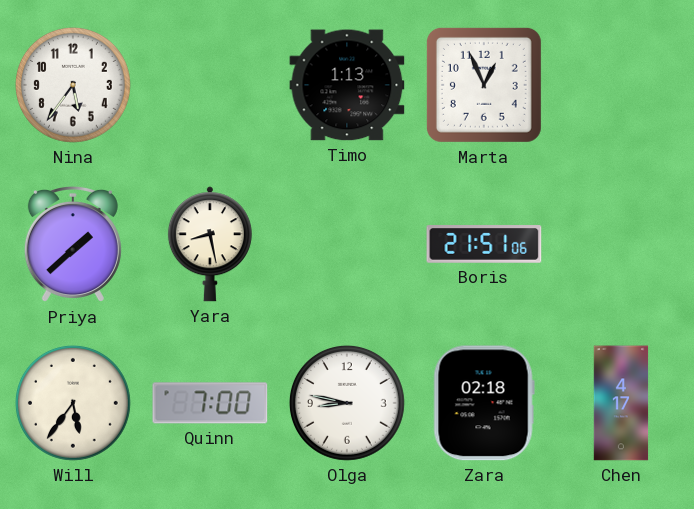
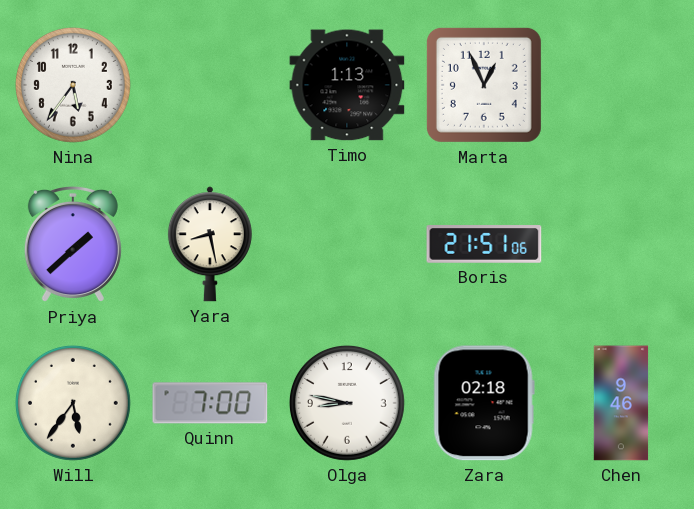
Chen: 4:17 -> 9:46
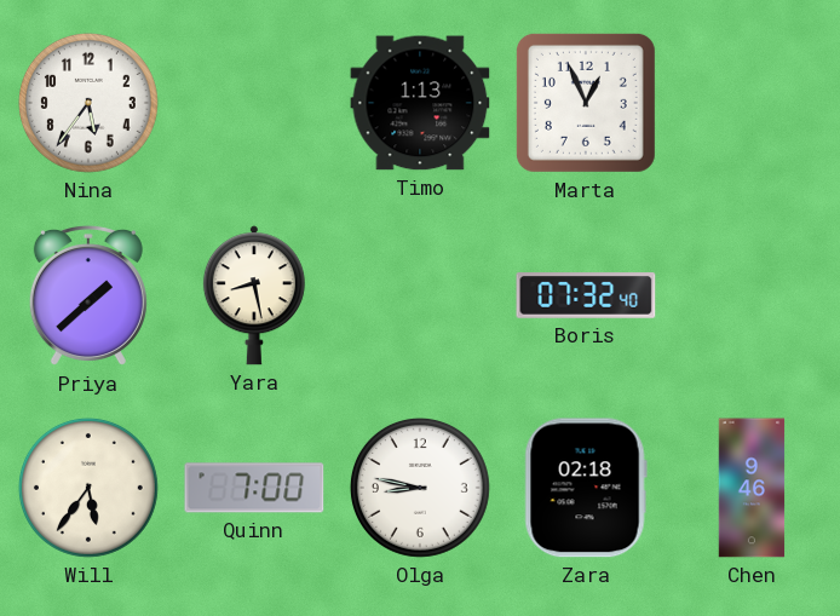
Boris: 21:51 -> 07:32
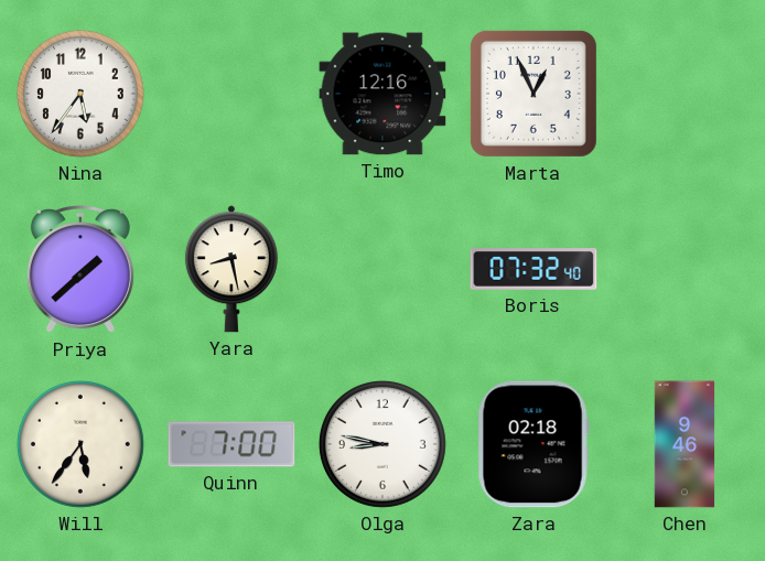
Timo: 1:13 -> 12:16
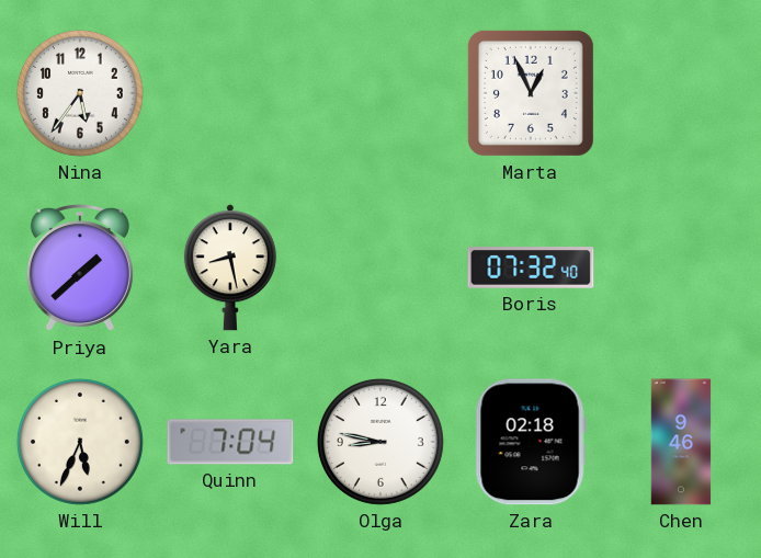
Timo: 12:16 -> none
Will: 5:36 -> 5:34
Quinn: 7:00 -> 7:04
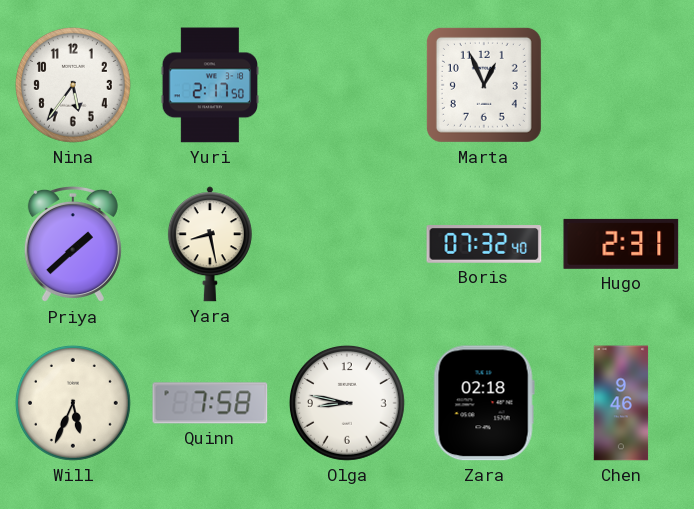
Yuri: none -> 2:17
Hugo: none -> 2:31
Quinn: 7:04 -> 7:58
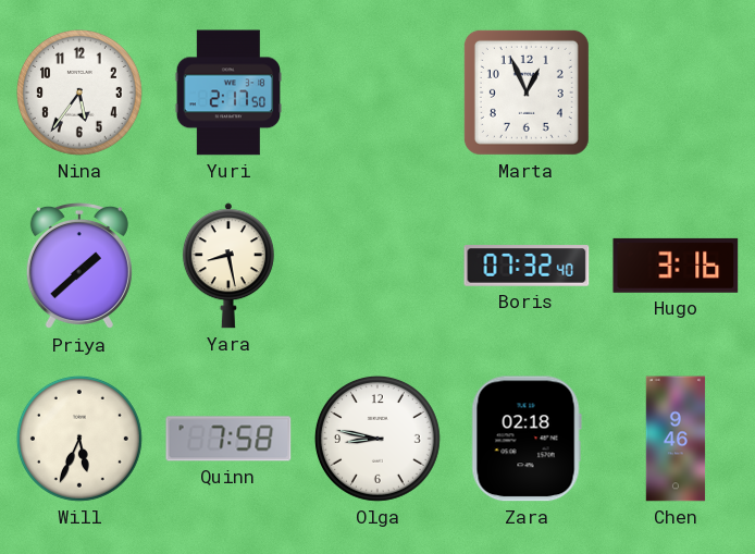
Hugo: 2:31 -> 3:16
